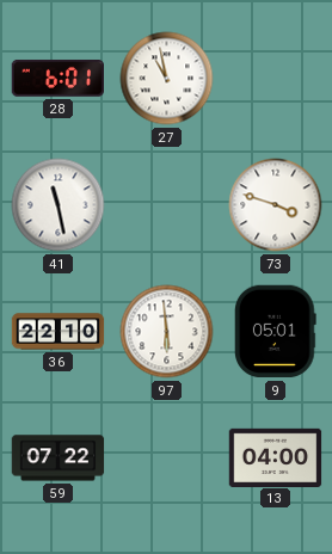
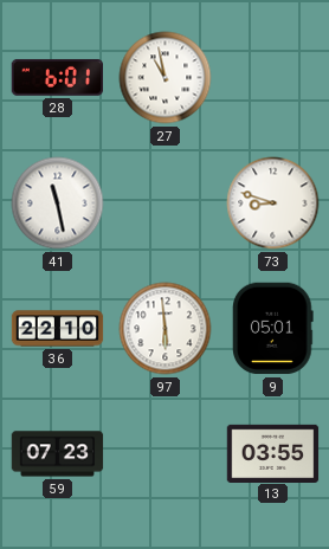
73: 3:48 -> 8:48
59: 07:22 -> 07:23
13: 04:00 -> 03:55
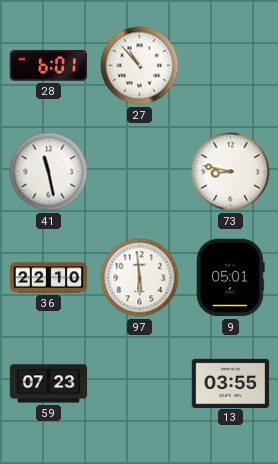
27: 10:58 -> 10:53
73: 8:48 -> 8:47
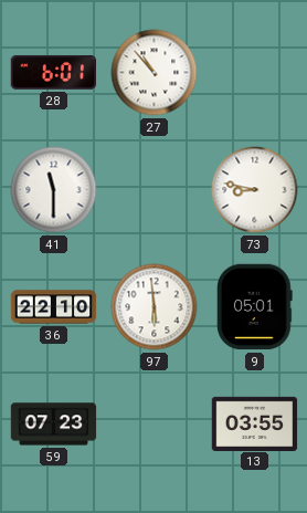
41: 11:28 -> 11:30
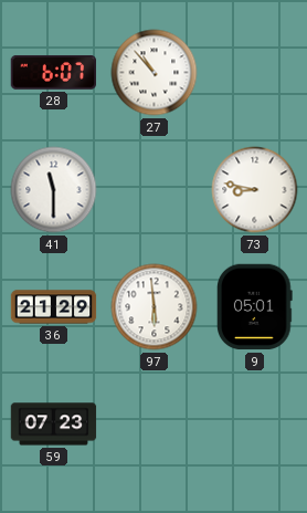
28: 6:01 -> 6:07
36: 22:10 -> 21:29
13: 03:55 -> none
